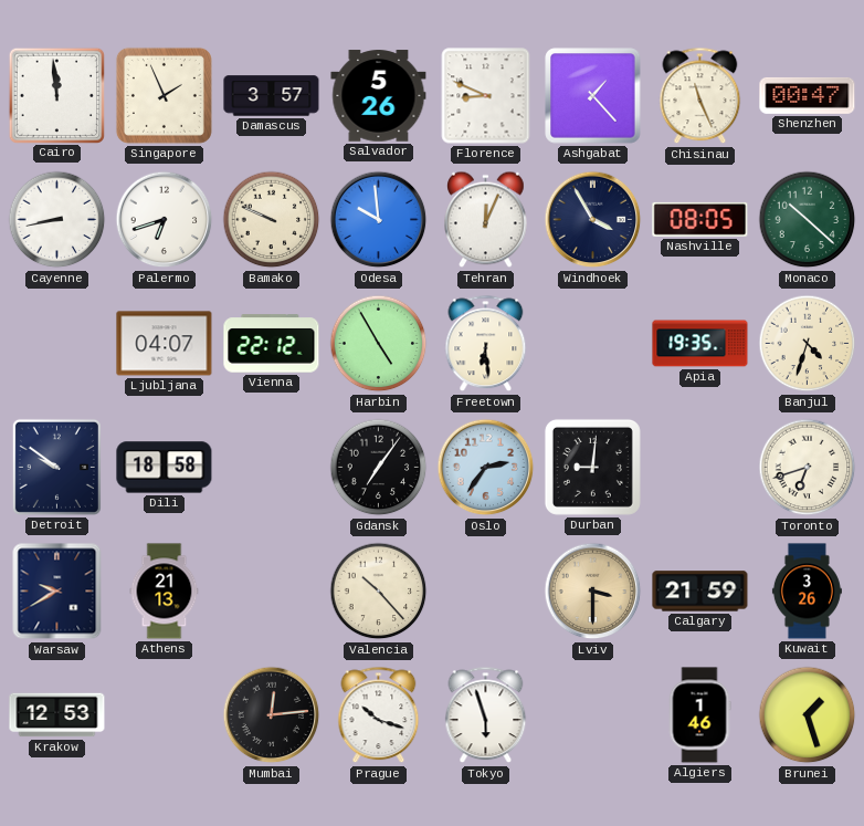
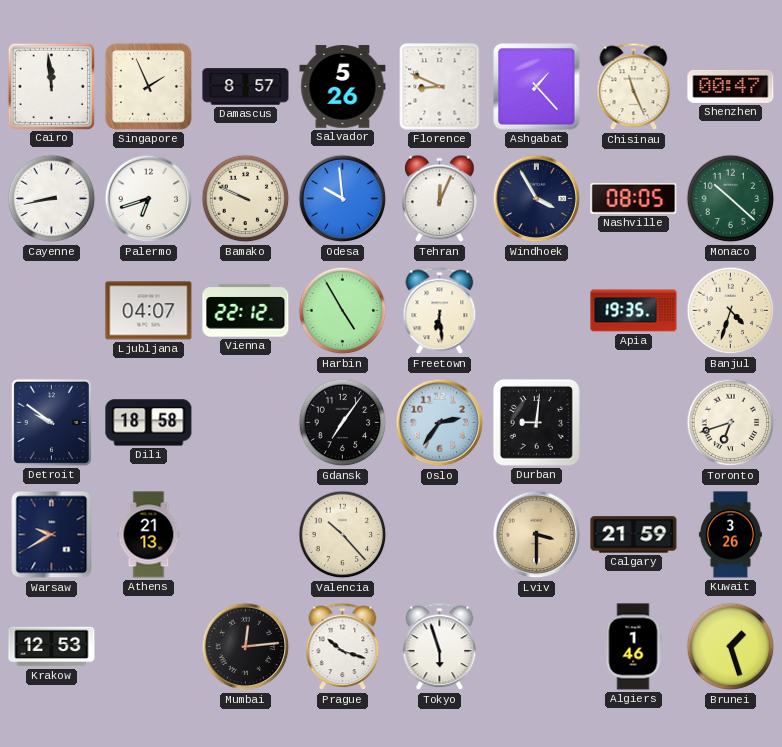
Damascus: 3:57 -> 8:57
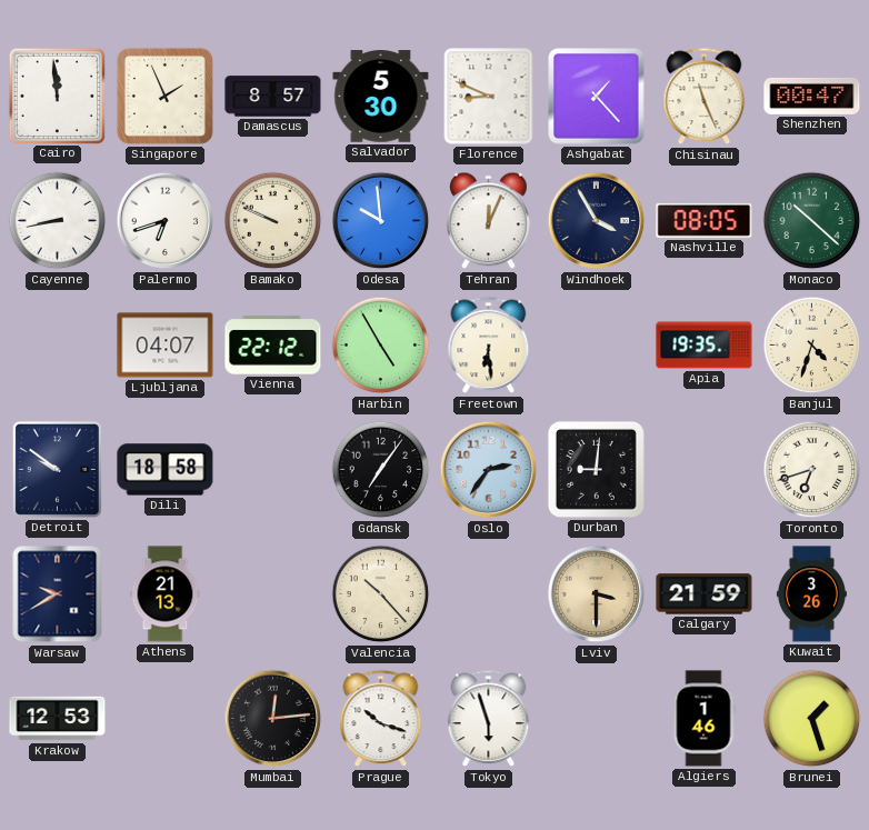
Salvador: 5:26 -> 5:30
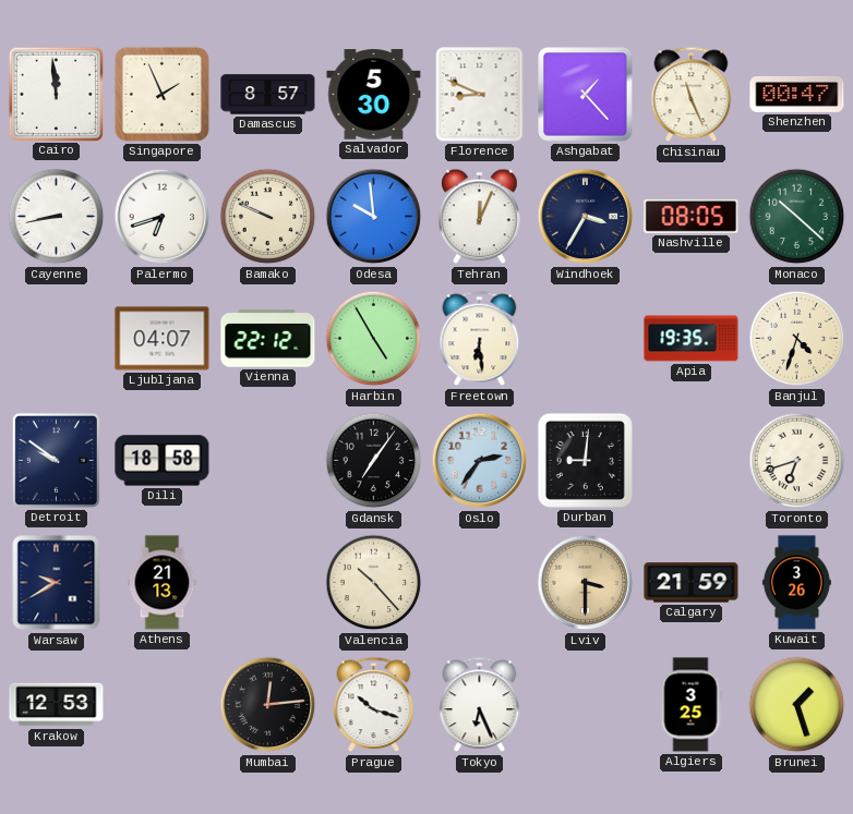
Windhoek: 3:55 -> 3:35
Tokyo: 5:57 -> 6:26
Algiers: 1:46 -> 3:25
